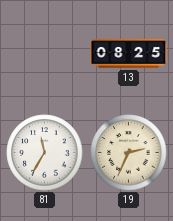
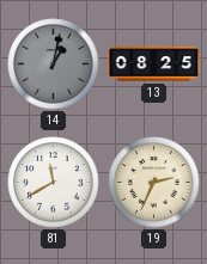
14: none -> 1:02
81: 11:35 -> 11:40
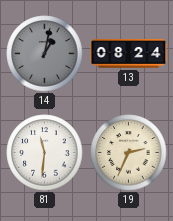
13: 08:25 -> 08:24
81: 11:40 -> 11:31
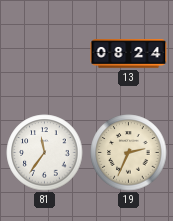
14: 1:02 -> none
81: 11:31 -> 11:36
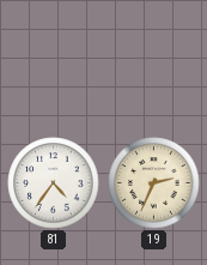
13: 08:24 -> none
81: 11:36 -> 4:36
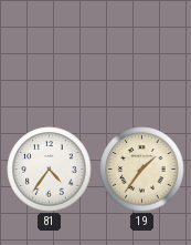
19: 2:34 -> 1:36
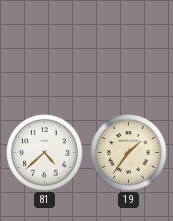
81: 4:36 -> 4:38
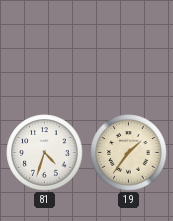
81: 4:38 -> 4:33
